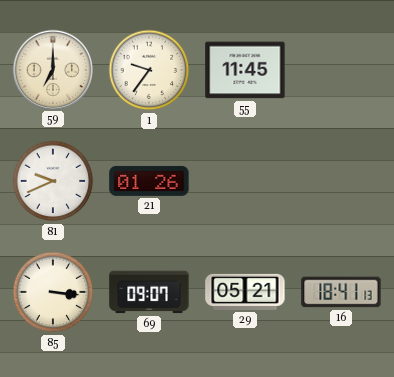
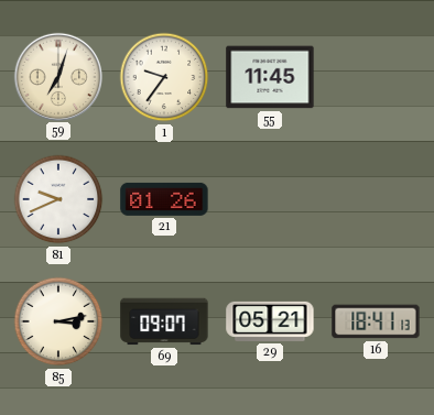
59: 7:00 -> 7:03
85: 3:16 -> 3:13
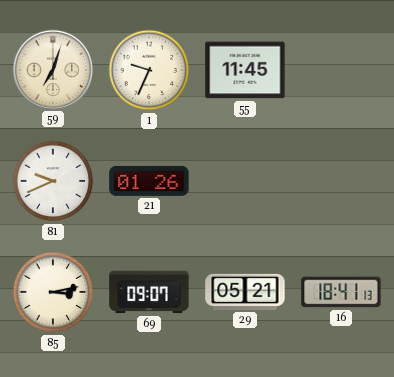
1: 9:36 -> 9:34
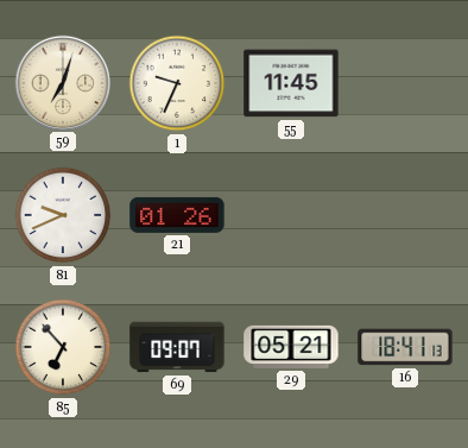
85: 3:13 -> 6:53
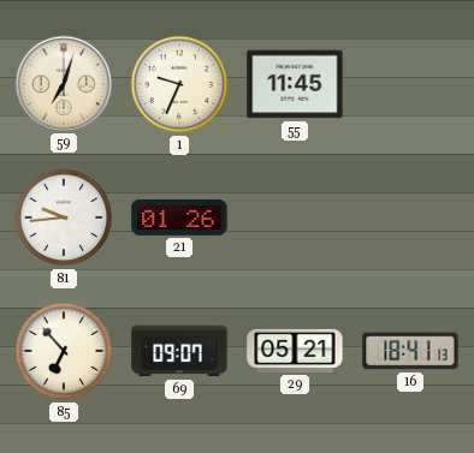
81: 9:41 -> 9:44
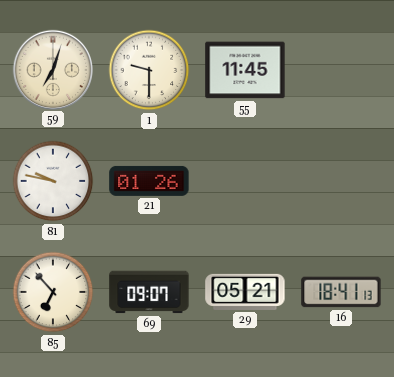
1: 9:34 -> 9:30
81: 9:44 -> 9:47
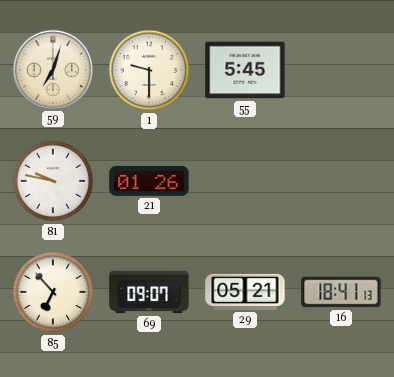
55: 11:45 -> 5:45
